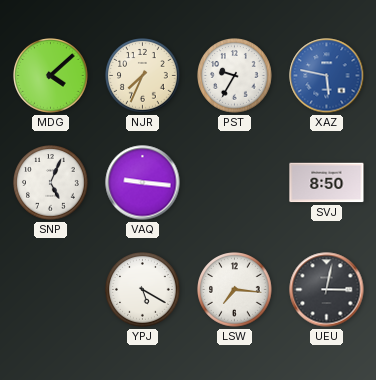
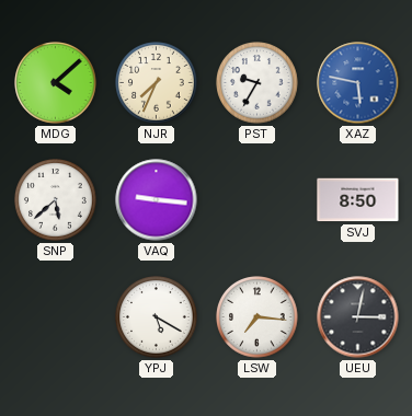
SNP: 5:04 -> 5:38
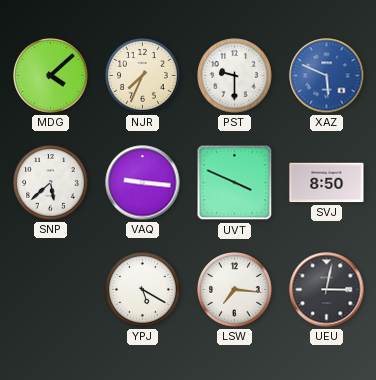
PST: 9:35 -> 9:30
XAZ: 5:47 -> 5:49
UVT: none -> 3:49
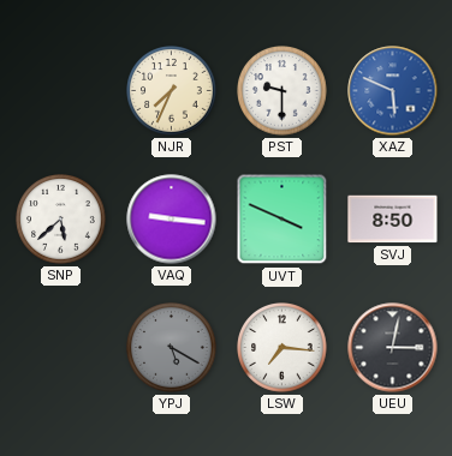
MDG: 4:08 -> none
YPJ dial: white -> grey
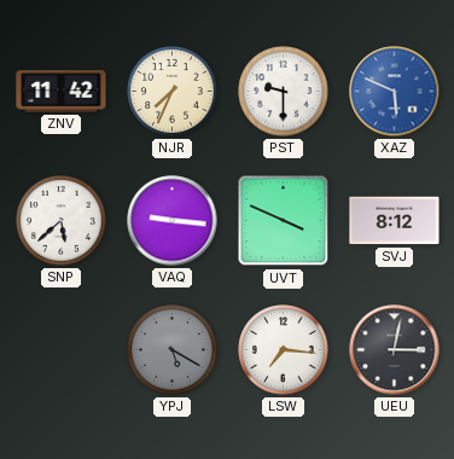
ZNV: none -> 11:42
SVJ: 8:50 -> 8:12
